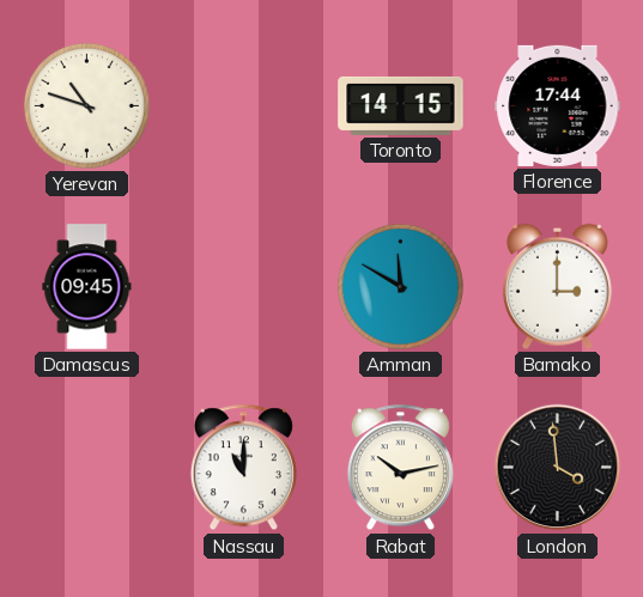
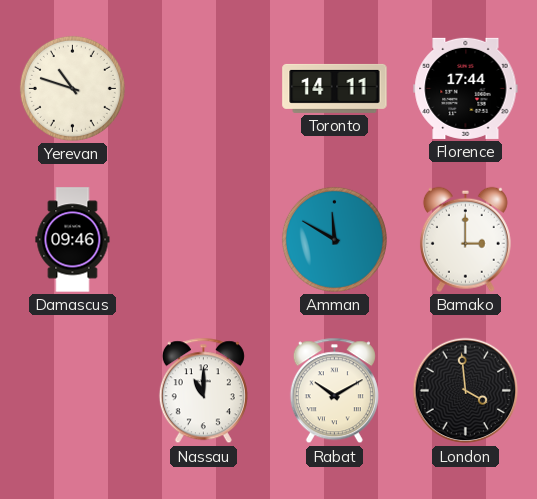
Toronto: 14:15 -> 14:11
Damascus: 09:45 -> 09:46
Rabat: 10:13 -> 10:10
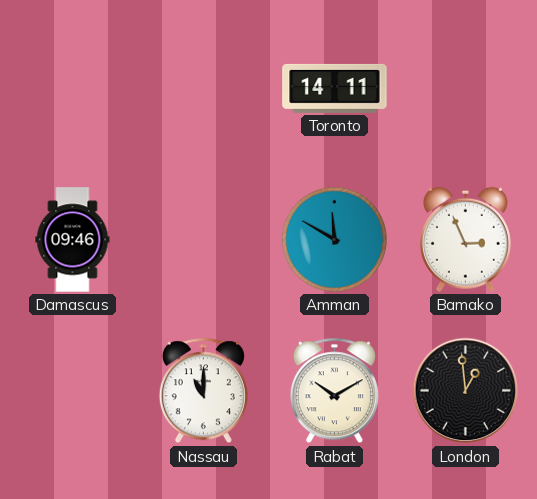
Yerevan: 10:48 -> none
Florence: 17:44 -> none
Bamako: 3:00 -> 2:56
London: 3:59 -> 12:59
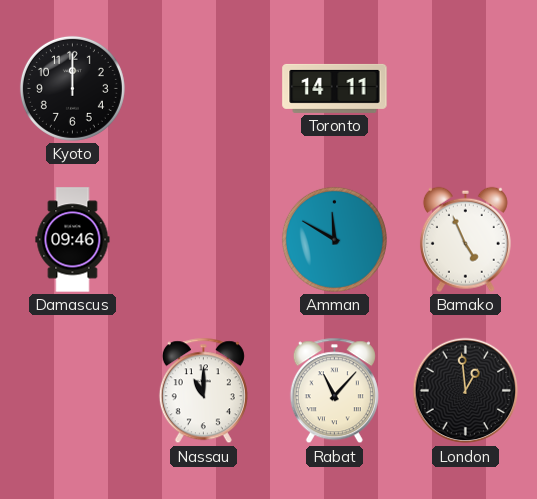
Kyoto: none -> 12:00
Bamako: 2:56 -> 4:56
Rabat: 10:10 -> 11:07
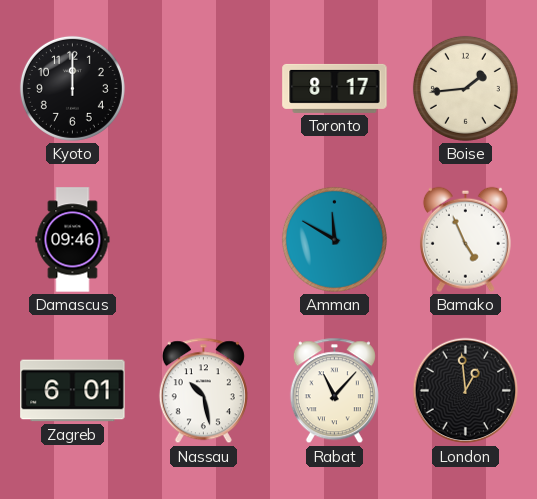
Toronto: 14:11 -> 8:17
Boise: none -> 1:44
Zagreb: none -> 6:01
Nassau: 11:00 -> 10:28
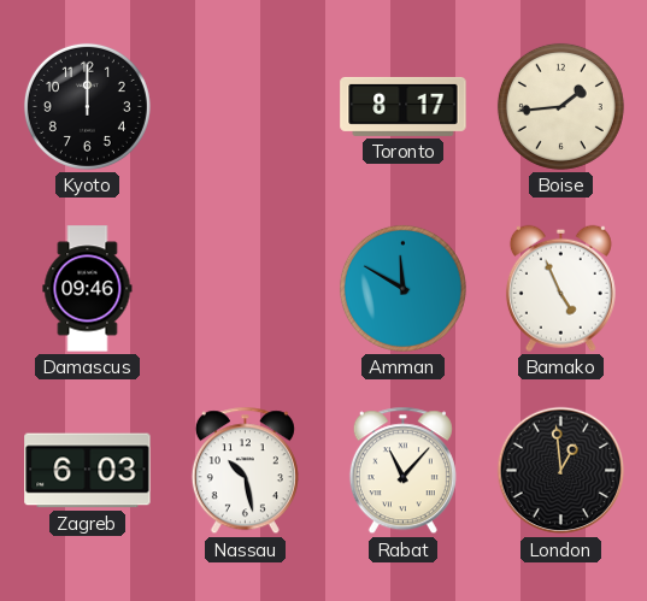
Zagreb: 6:01 -> 6:03
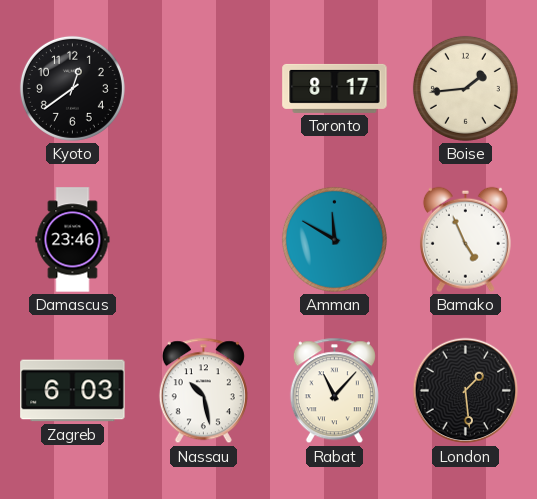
Kyoto: 12:00 -> 12:39
Damascus: 09:46 -> 23:46
London: 12:59 -> 1:29
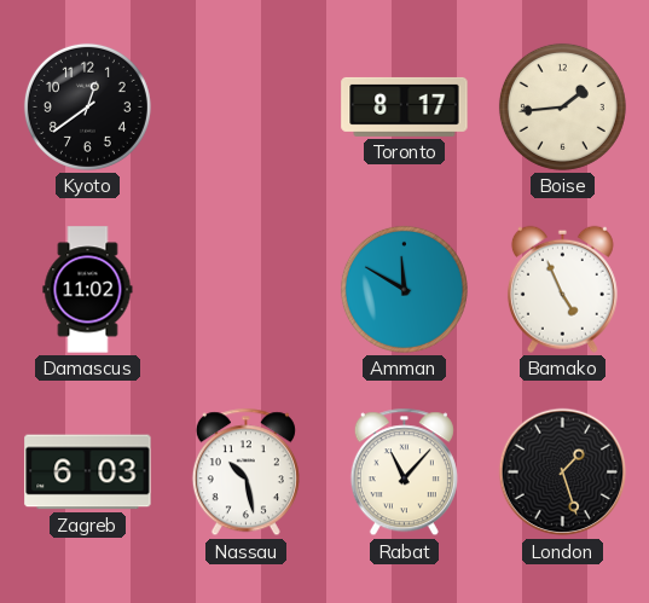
Damascus: 23:46 -> 11:02
London: 1:29 -> 1:27
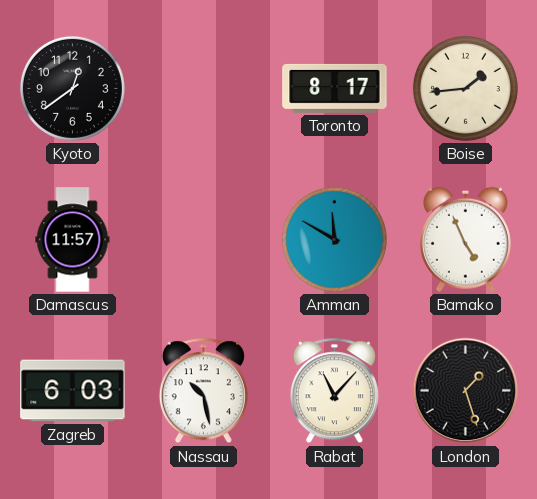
Damascus: 11:02 -> 11:57
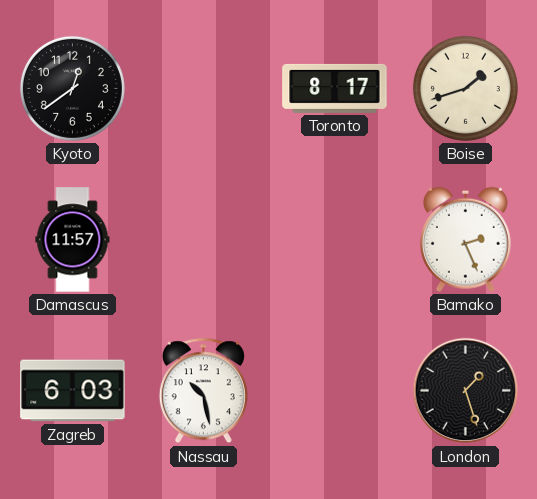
Boise: 1:44 -> 1:42
Amman: 11:50 -> none
Bamako: 4:56 -> 2:26
Rabat: 11:07 -> none
